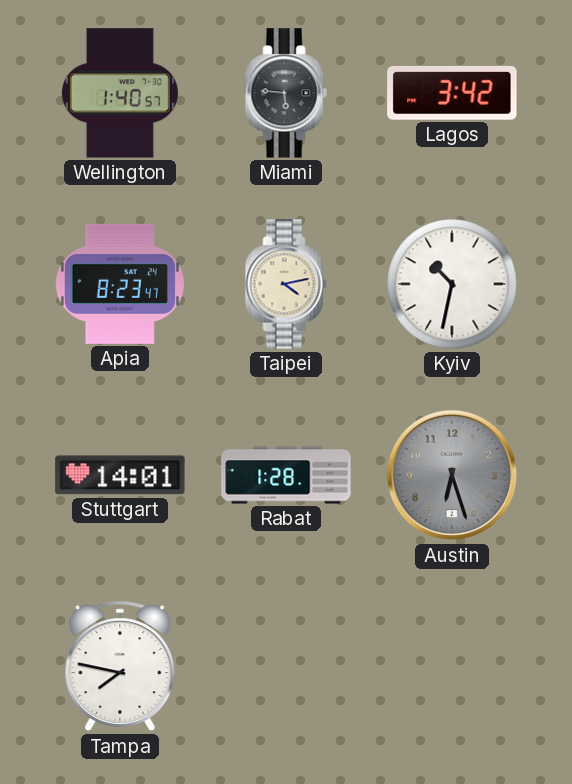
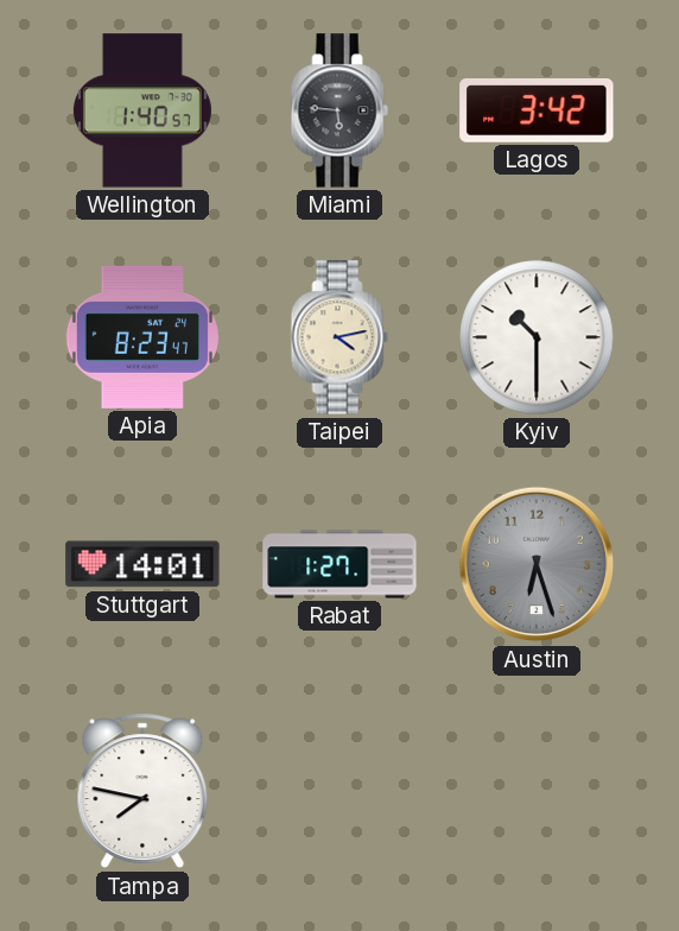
Kyiv: 10:32 -> 10:30
Rabat: 1:28 -> 1:27
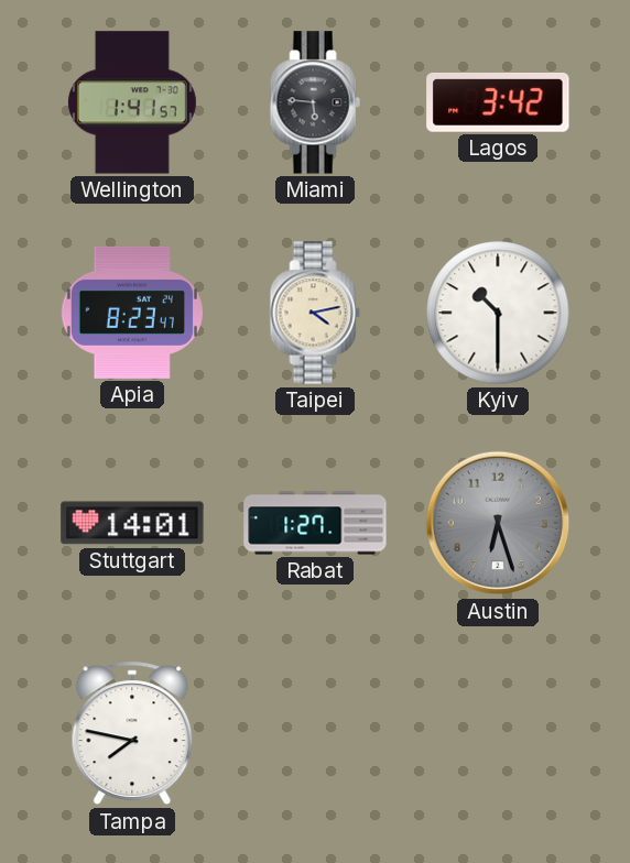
Wellington: 1:40 -> 1:41
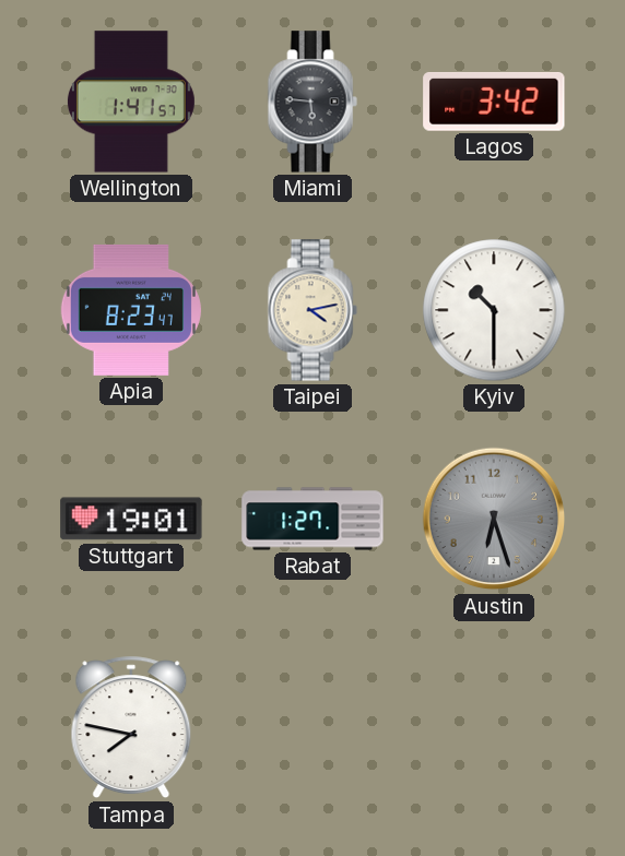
Stuttgart: 14:01 -> 19:01
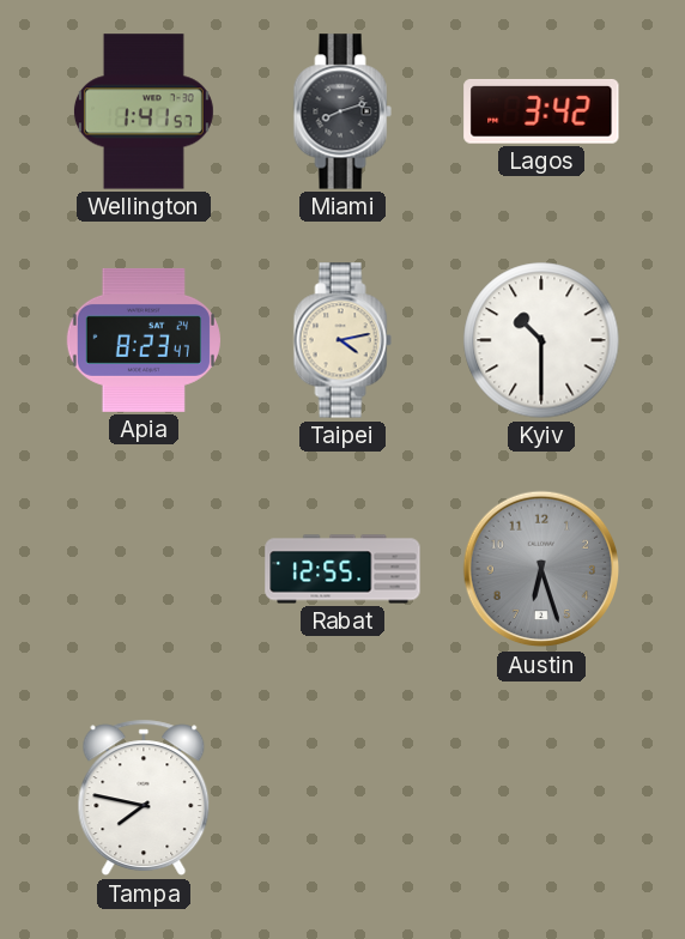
Miami: 5:46 -> 8:12
Stuttgart: 19:01 -> none
Rabat: 1:27 -> 12:55
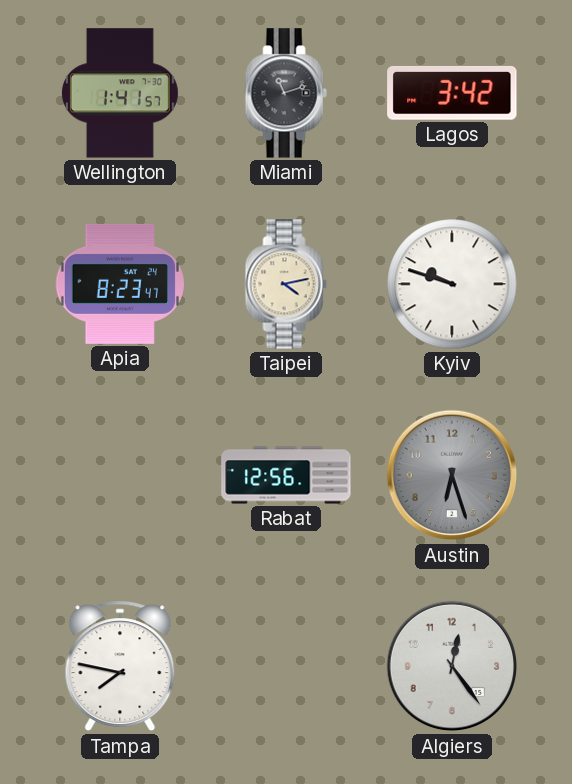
Miami: 8:12 -> 11:12
Kyiv: 10:30 -> 9:48
Rabat: 12:55 -> 12:56
Algiers: none -> 12:24
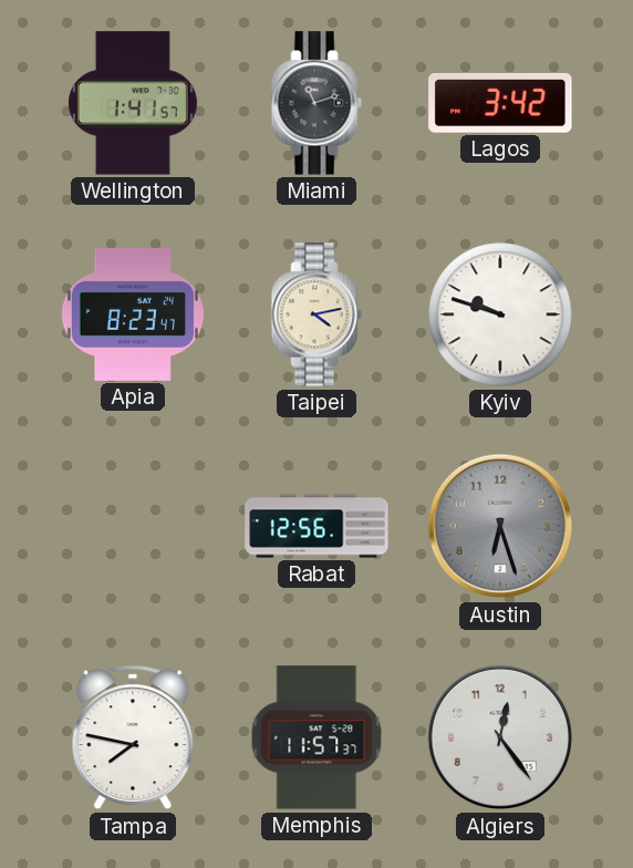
Memphis: none -> 11:57
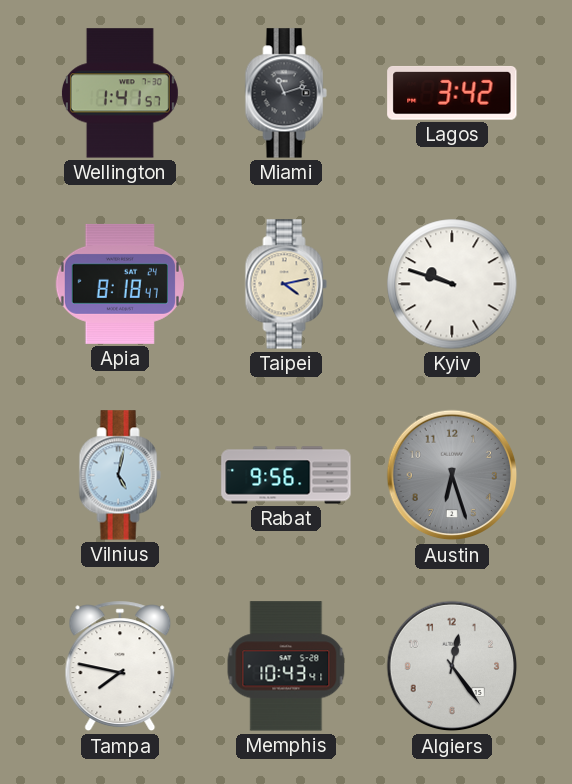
Apia: 8:23 -> 8:18
Vilnius: none -> 5:02
Rabat: 12:56 -> 9:56
Memphis: 11:57 -> 10:43
